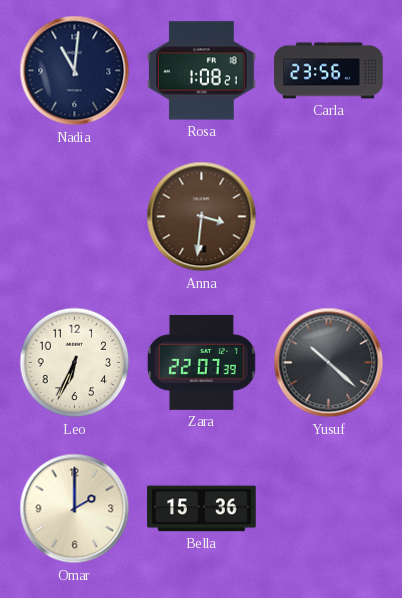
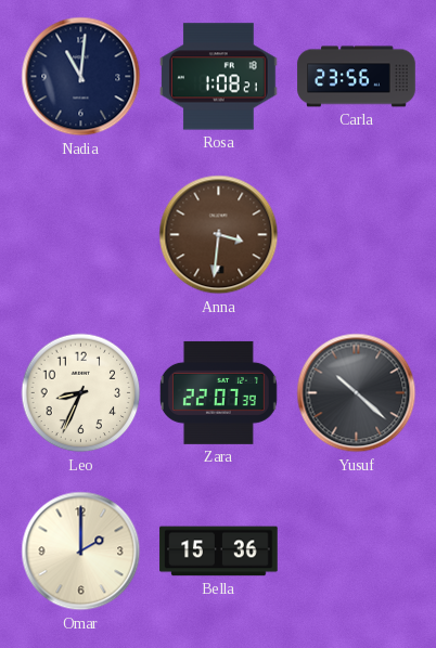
Leo: 6:34 -> 8:34
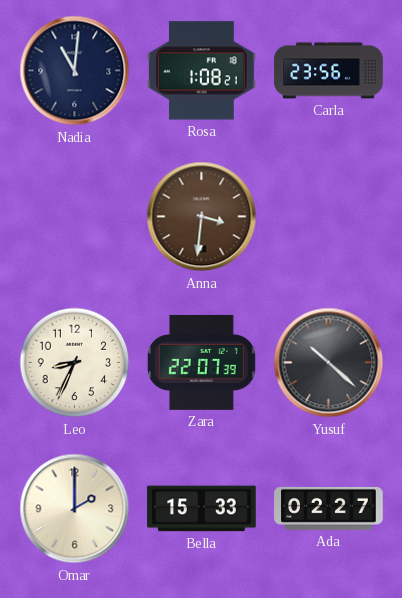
Bella: 15:36 -> 15:33
Ada: none -> 02:27
